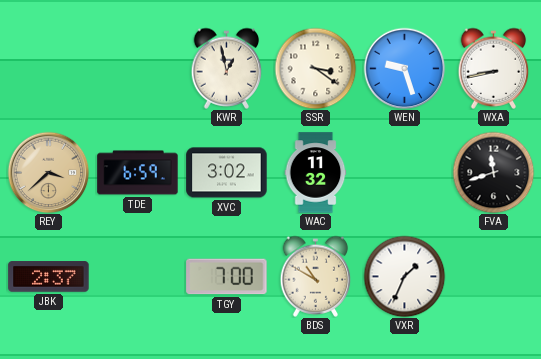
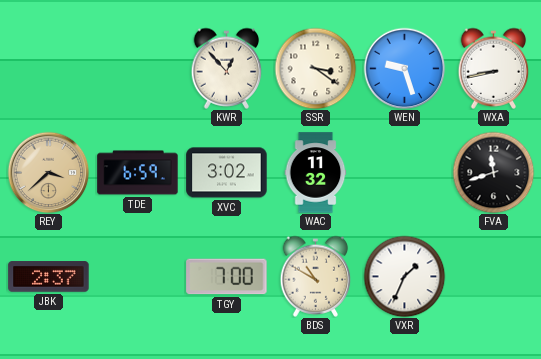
KWR: 12:58 -> 12:53
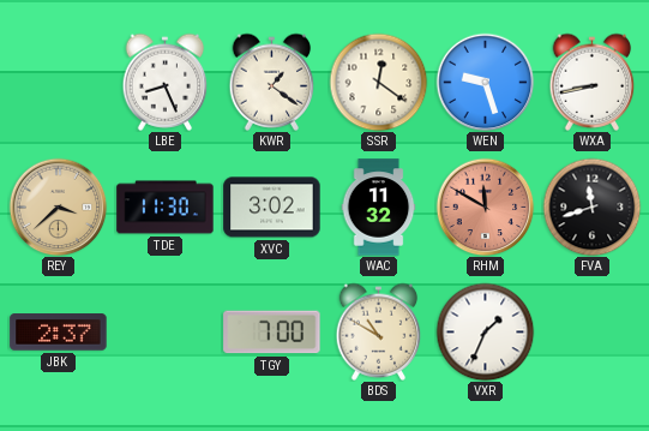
LBE: none -> 8:26
KWR: 12:53 -> 1:21
SSR: 3:21 -> 12:21
TDE: 6:59 -> 11:30
RHM: none -> 11:50
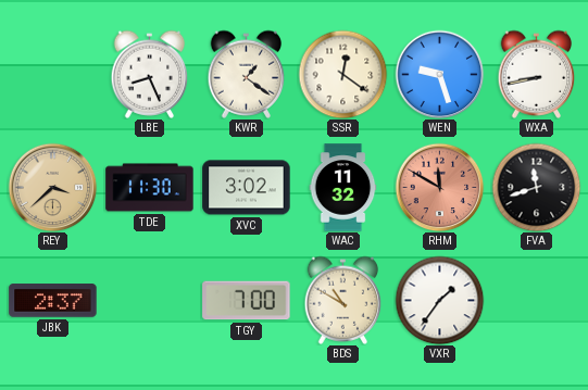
VXR: 1:34 -> 1:36
